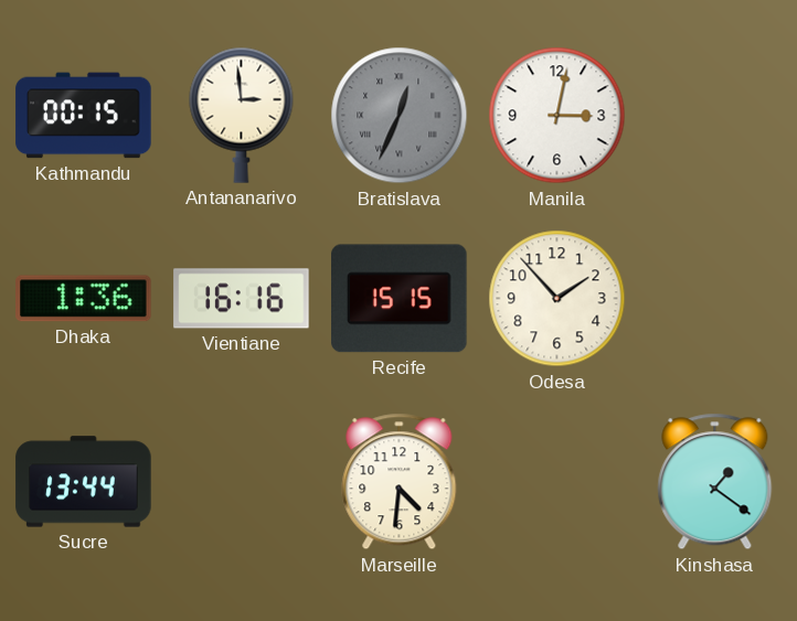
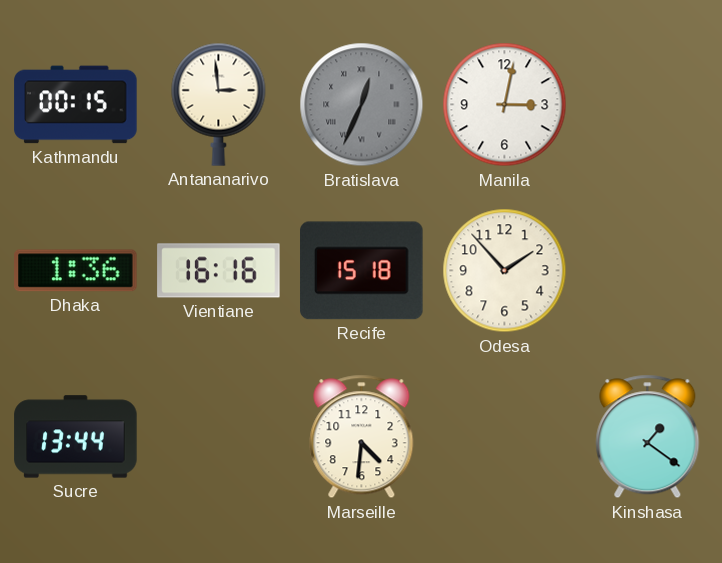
Recife: 15:15 -> 15:18
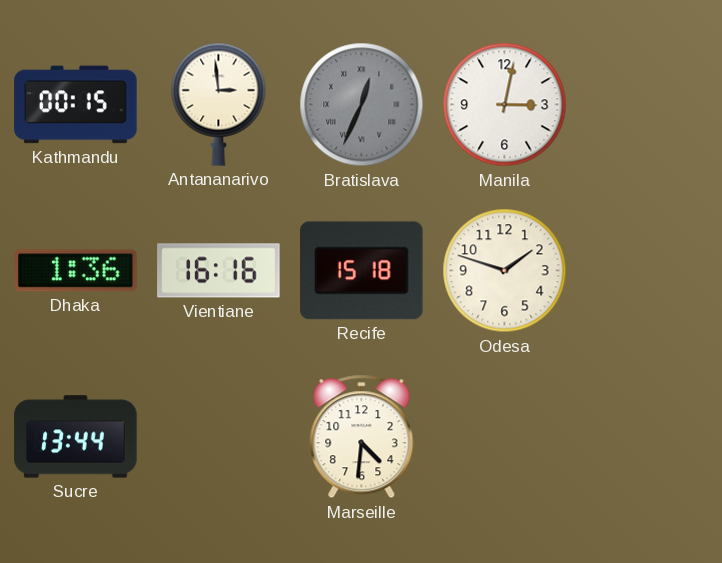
Odesa: 1:53 -> 1:48
Kinshasa: 1:21 -> none
